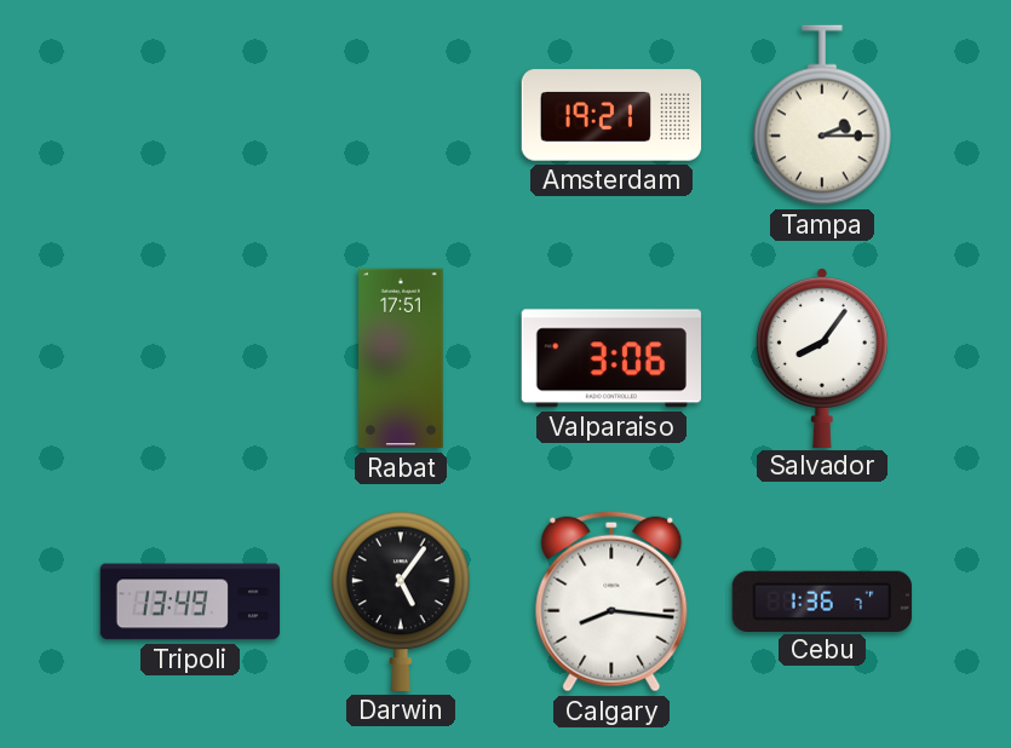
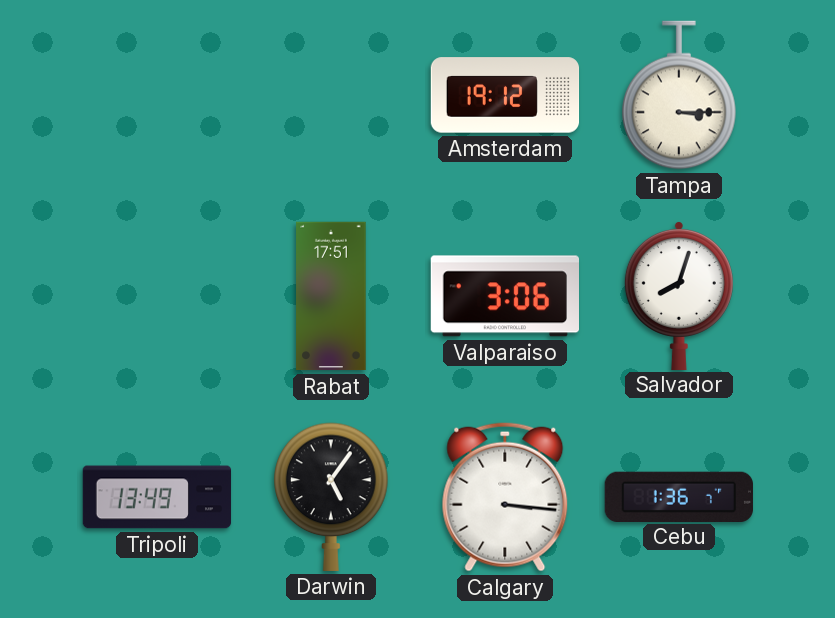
Amsterdam: 19:21 -> 19:12
Tampa: 2:15 -> 3:15
Salvador: 8:06 -> 8:03
Calgary: 8:16 -> 3:16
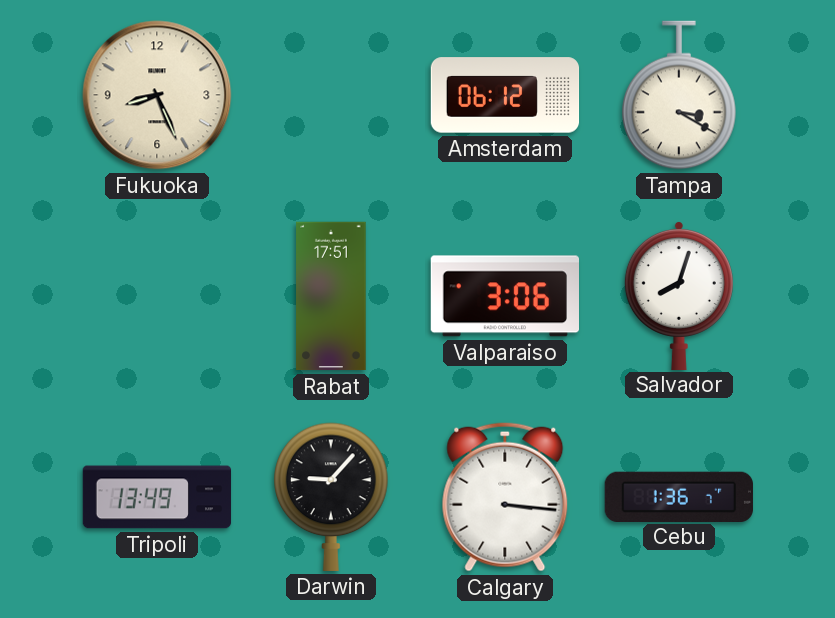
Fukuoka: none -> 8:26
Amsterdam: 19:12 -> 06:12
Tampa: 3:15 -> 3:20
Darwin: 5:06 -> 9:07
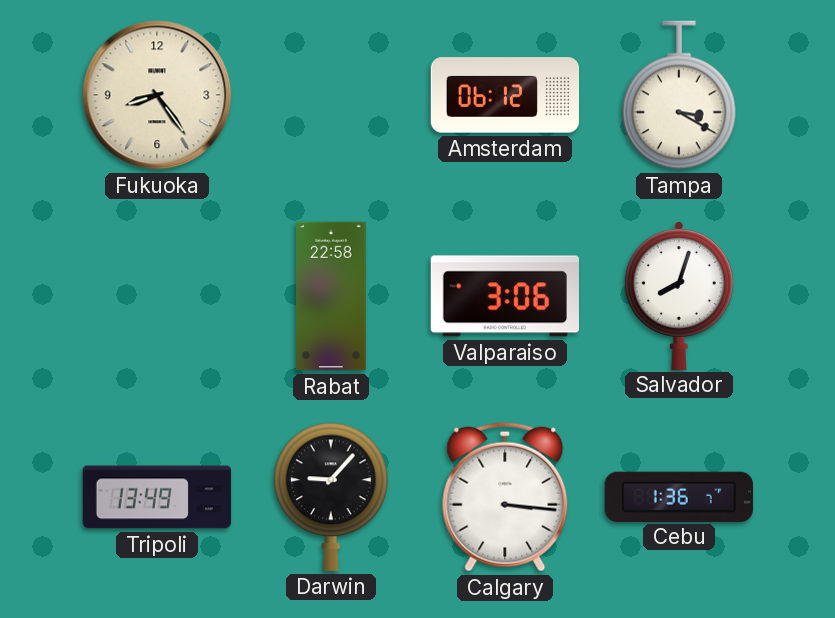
Fukuoka: 8:26 -> 8:24
Rabat: 17:51 -> 22:58
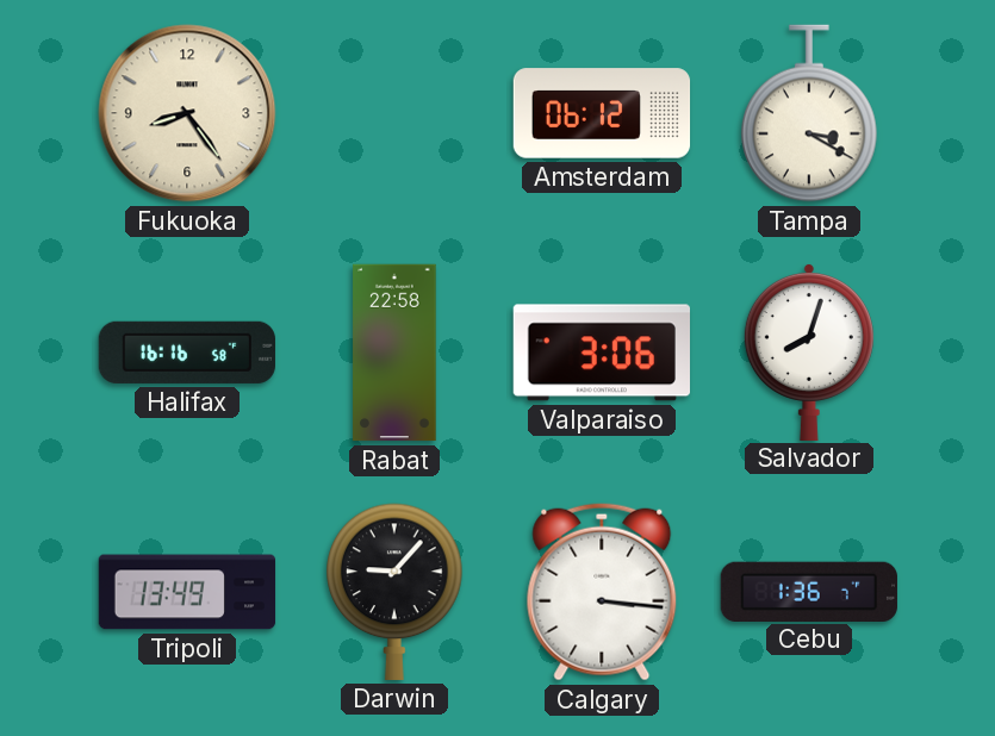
Halifax: none -> 16:16
